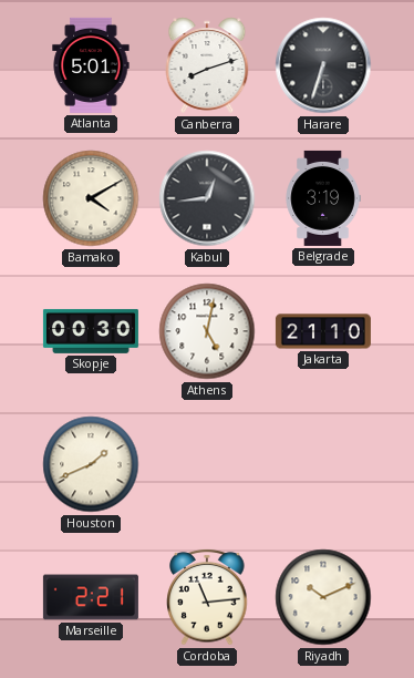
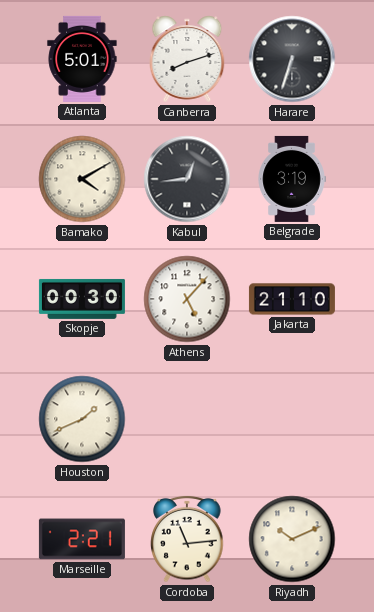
Athens: 5:02 -> 5:07
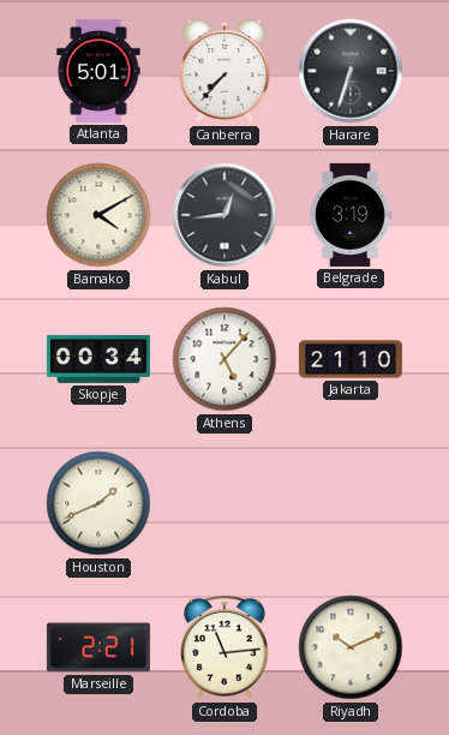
Canberra: 8:12 -> 7:37
Skopje: 00:30 -> 00:34
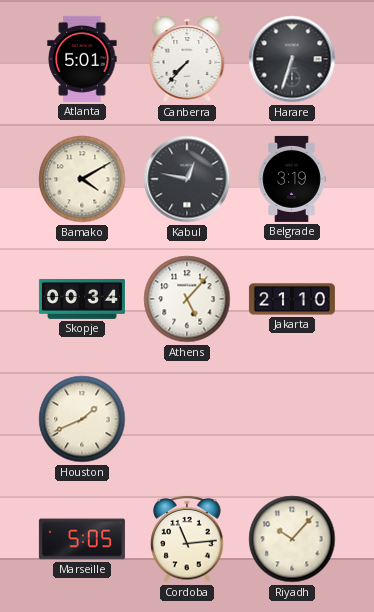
Kabul: 12:44 -> 12:47
Marseille: 2:21 -> 5:05
Riyadh: 10:11 -> 10:07
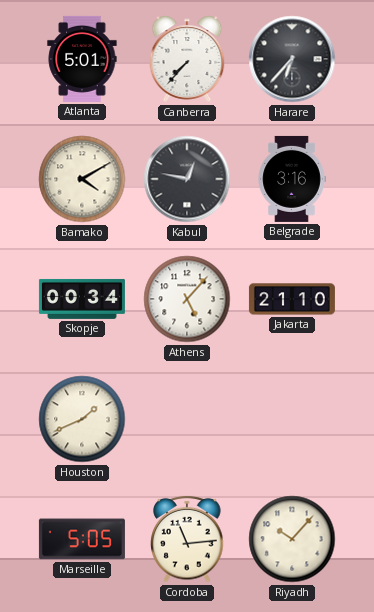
Harare: 6:33 -> 6:37
Belgrade: 3:19 -> 3:16
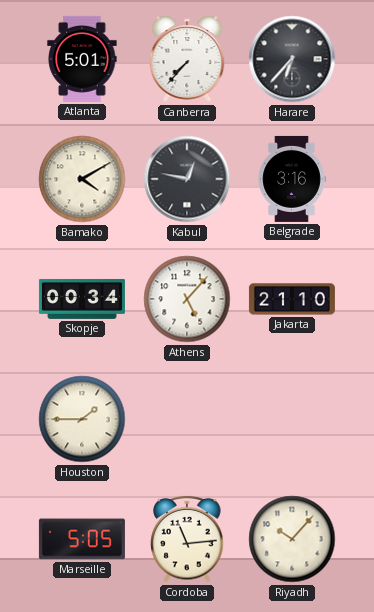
Houston: 1:41 -> 1:45
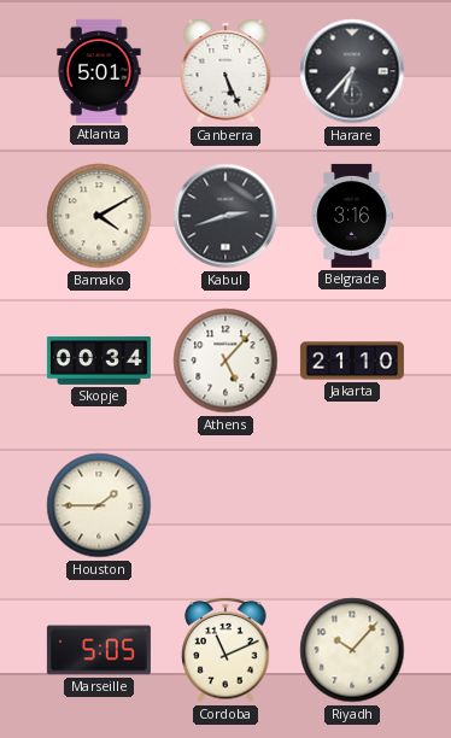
Canberra: 7:37 -> 5:26
Kabul: 12:47 -> 2:42
Cordoba: 11:14 -> 11:11
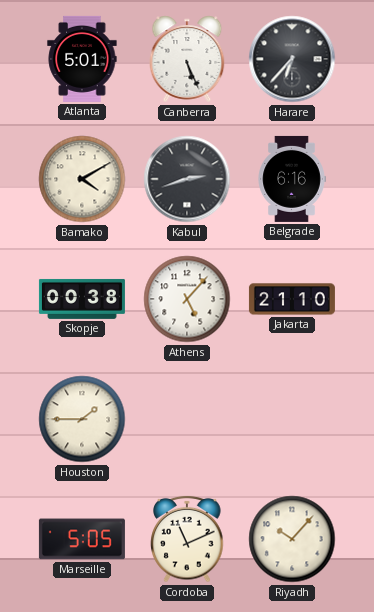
Belgrade: 3:16 -> 6:16
Skopje: 00:34 -> 00:38
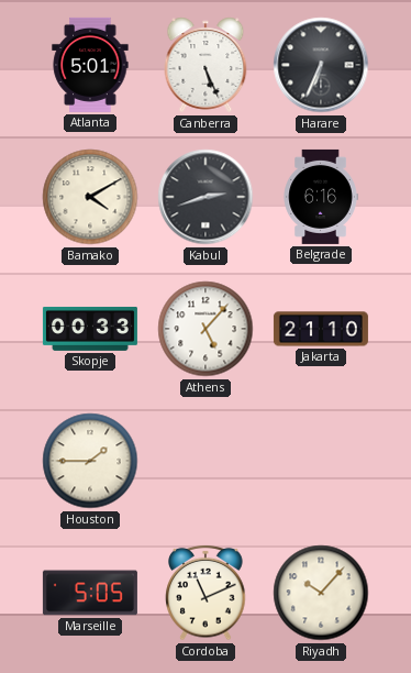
Harare: 6:37 -> 6:34
Skopje: 00:38 -> 00:33
